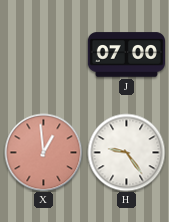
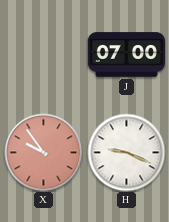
X: 12:59 -> 9:54
H: 9:24 -> 9:19
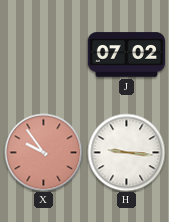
J: 07:00 -> 07:02
H: 9:19 -> 9:16
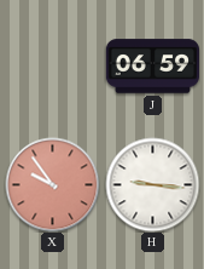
J: 07:02 -> 06:59
